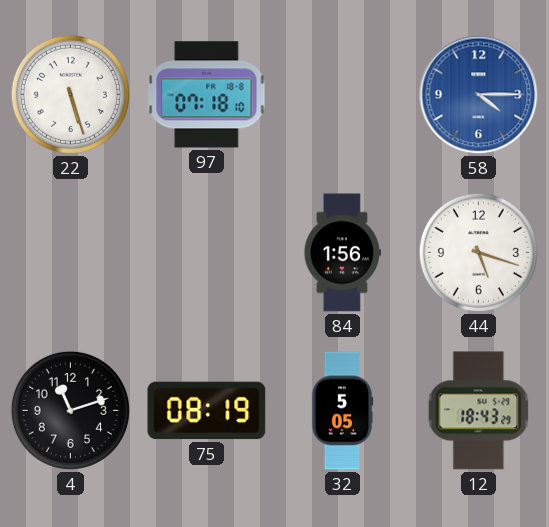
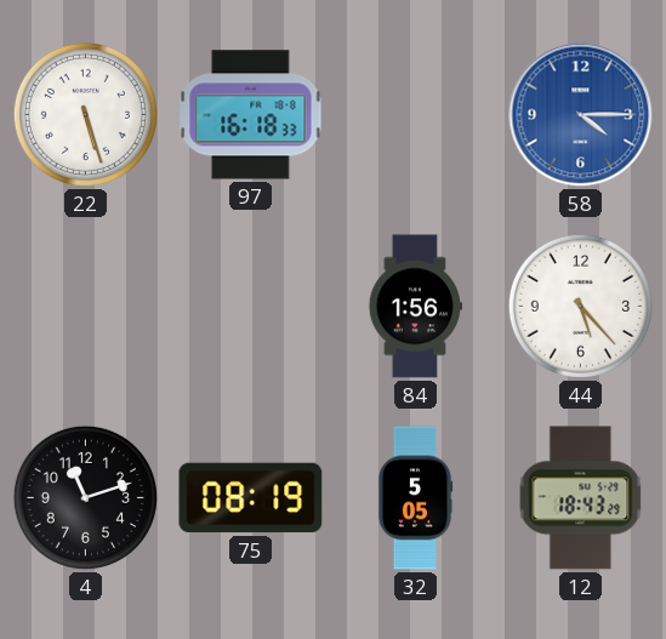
97: 07:18 -> 16:18
44: 5:18 -> 5:23
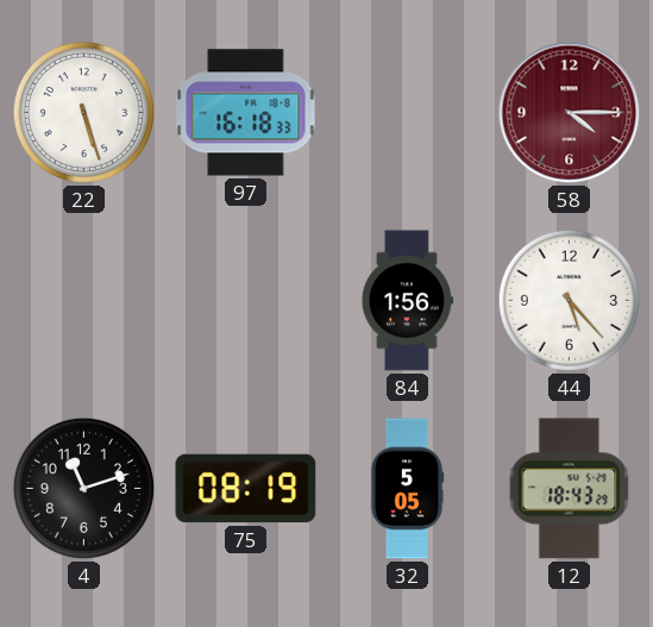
58 dial: blue -> burgundy
